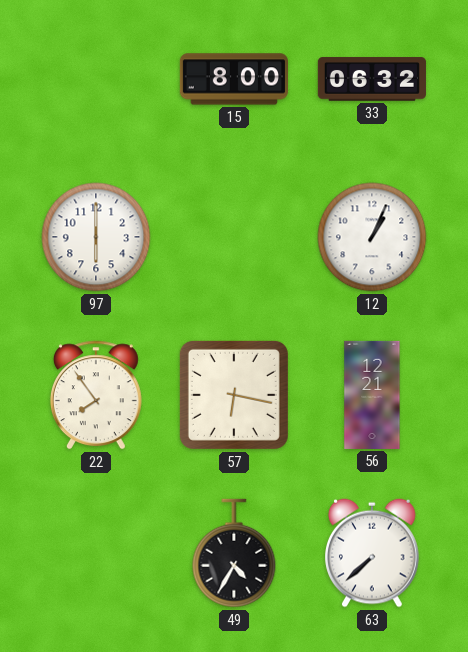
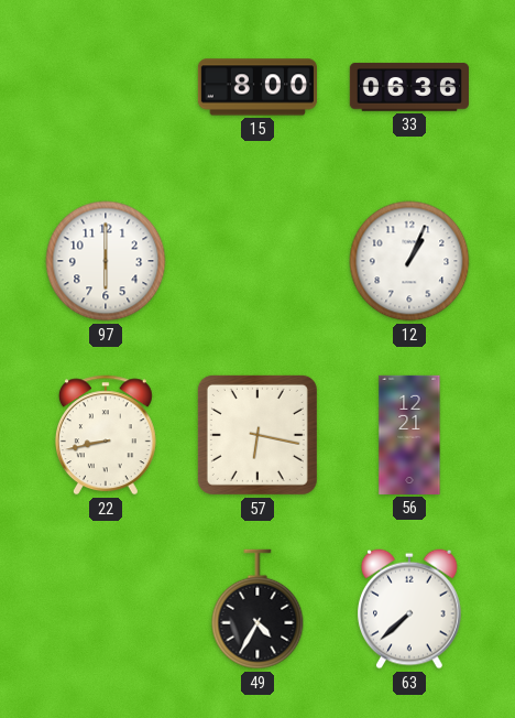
33: 06:32 -> 06:36
22: 7:54 -> 8:43
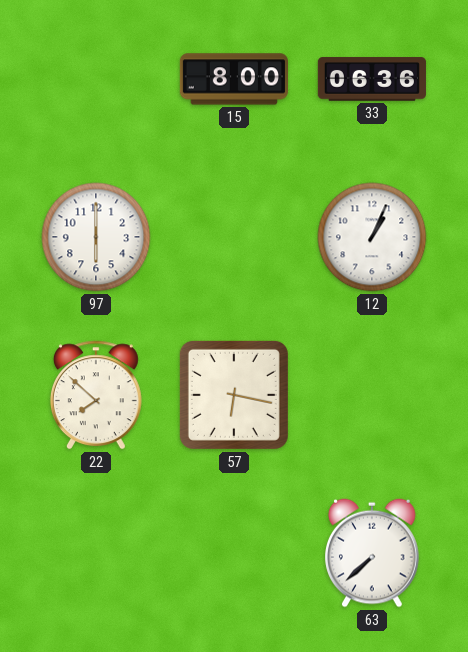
22: 8:43 -> 7:52
56: 12:21 -> none
49: 4:35 -> none
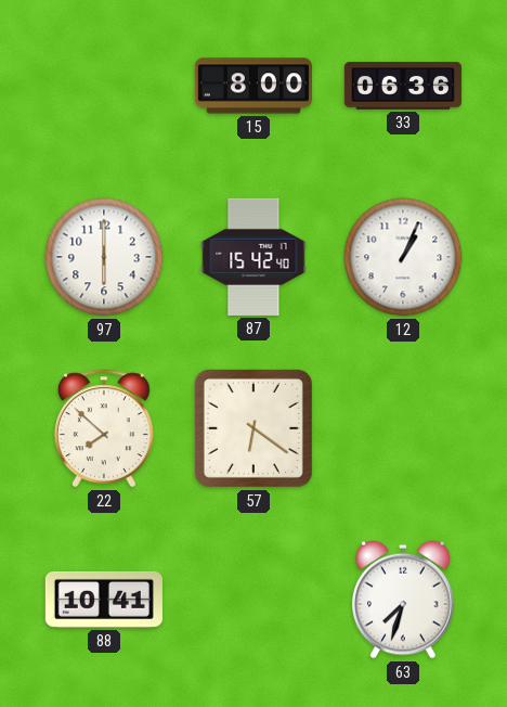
87: none -> 15:42
57: 6:17 -> 6:21
88: none -> 10:41
63: 7:38 -> 7:33
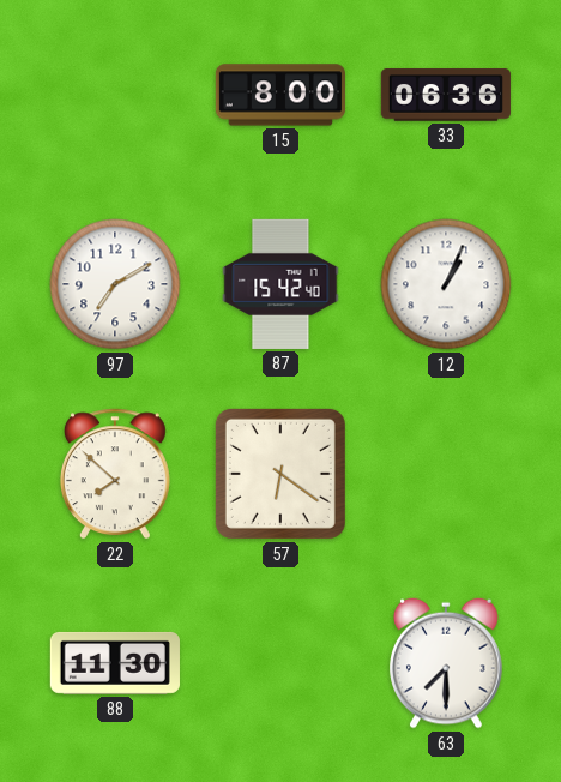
97: 6:00 -> 7:10
88: 10:41 -> 11:30
63: 7:33 -> 7:30
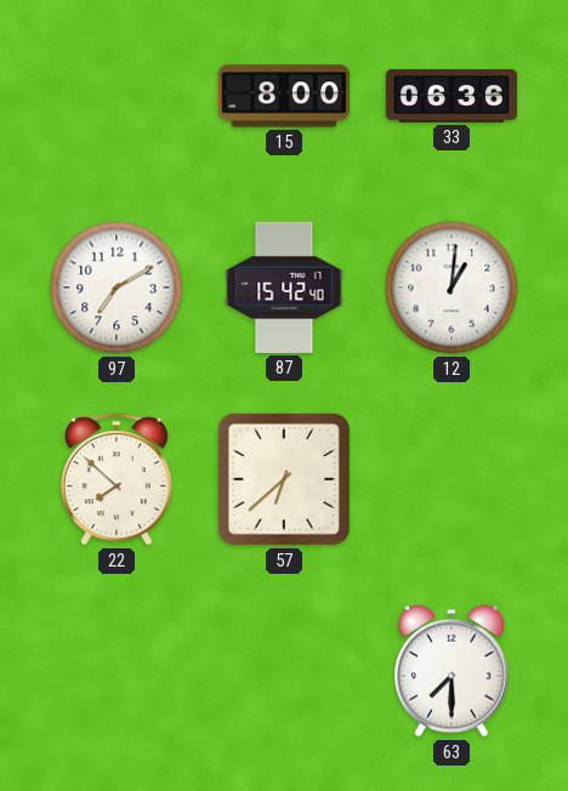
12: 1:04 -> 1:01
57: 6:21 -> 6:38
88: 11:30 -> none
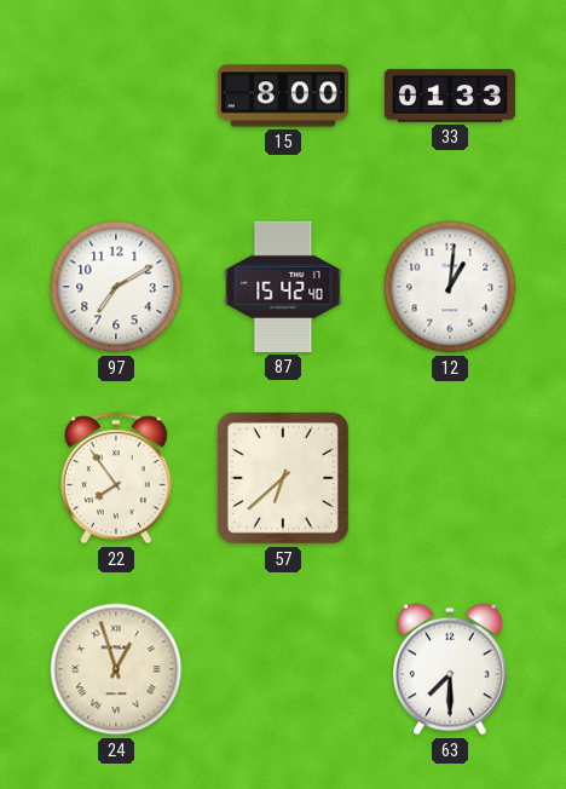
33: 06:36 -> 01:33
22: 7:52 -> 7:54
24: none -> 12:57
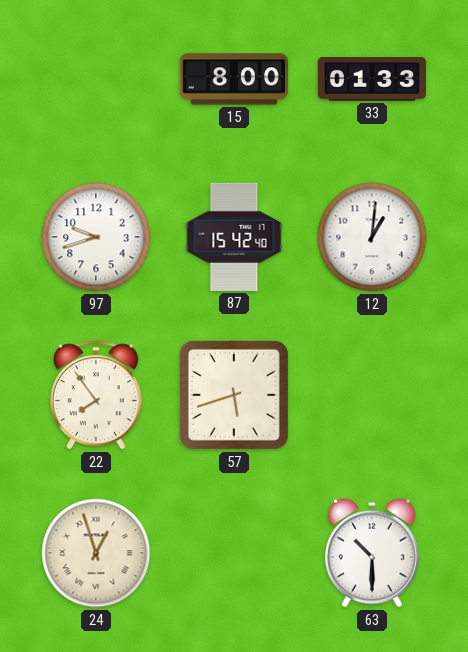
97: 7:10 -> 9:42
57: 6:38 -> 5:42
63: 7:30 -> 10:30
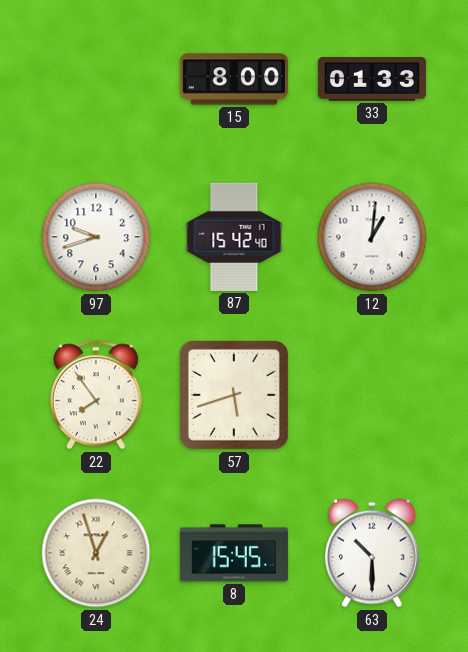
8: none -> 15:45
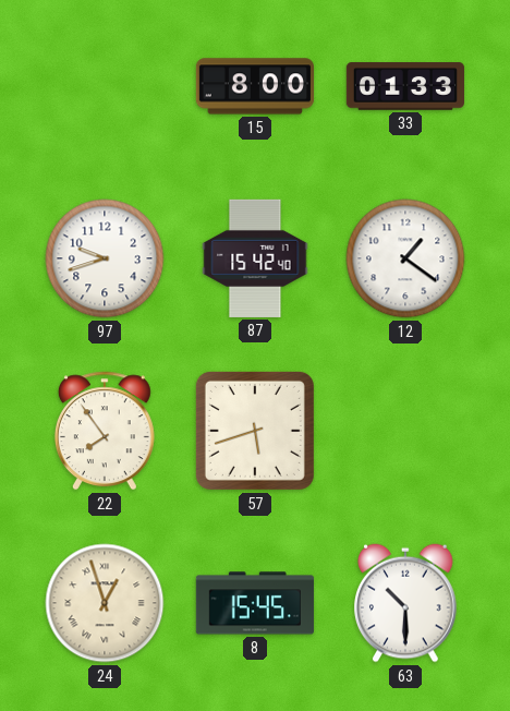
12: 1:01 -> 1:21
